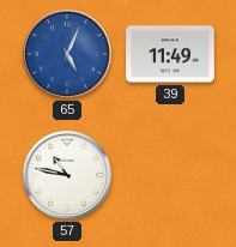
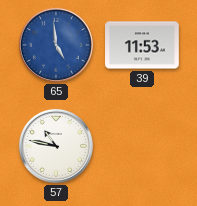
65: 5:04 -> 4:59
39: 11:49 -> 11:53
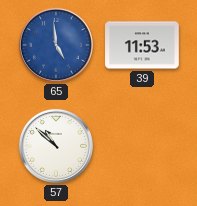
57: 10:47 -> 10:52
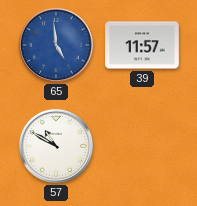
39: 11:53 -> 11:57
57: 10:52 -> 10:50
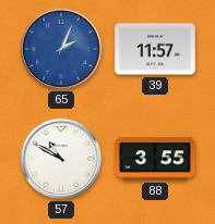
65: 4:59 -> 2:04
88: none -> 3:55
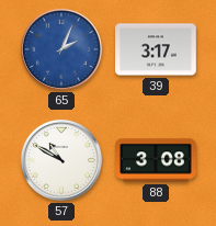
39: 11:57 -> 3:17
88: 3:55 -> 3:08
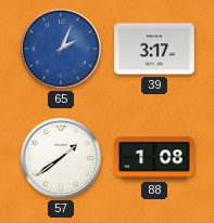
57: 10:50 -> 1:39
88: 3:08 -> 1:08
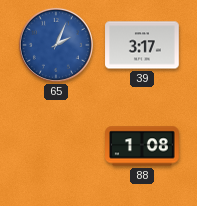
57: 1:39 -> none
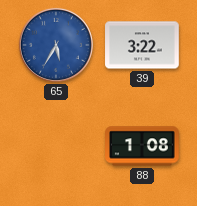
65: 2:04 -> 5:35
39: 3:17 -> 3:22
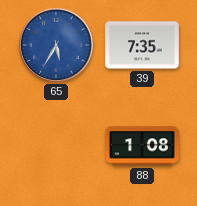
39: 3:22 -> 7:35
